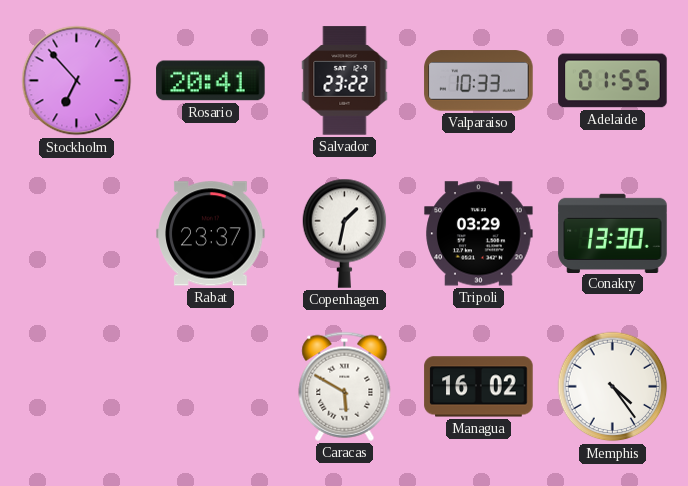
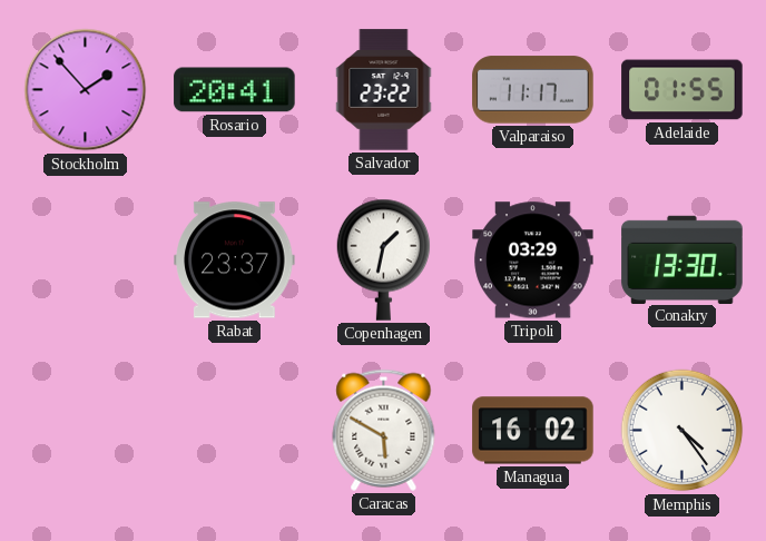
Stockholm: 6:53 -> 1:53
Valparaiso: 10:33 -> 11:17
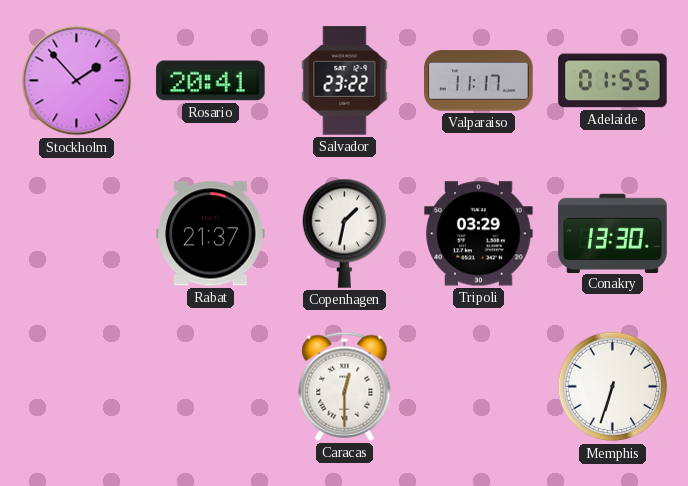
Rabat: 23:37 -> 21:37
Caracas: 5:50 -> 12:30
Managua: 16:02 -> none
Memphis: 4:24 -> 6:33
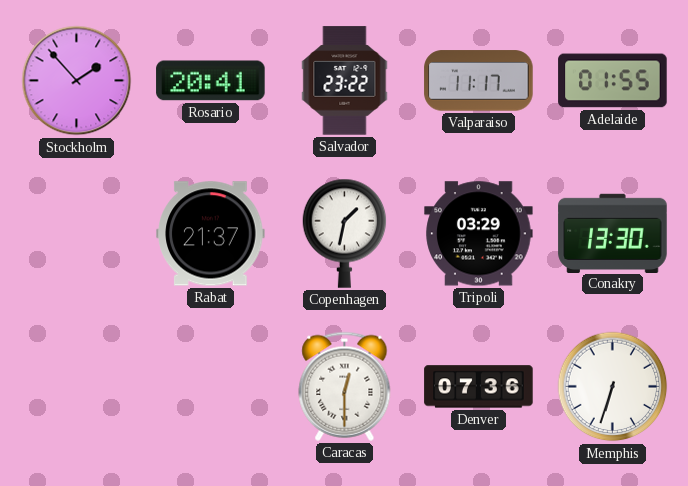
Denver: none -> 07:36
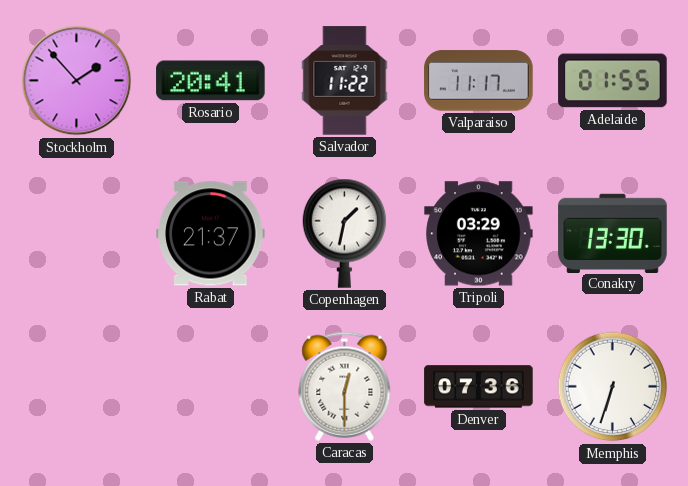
Salvador: 23:22 -> 11:22
